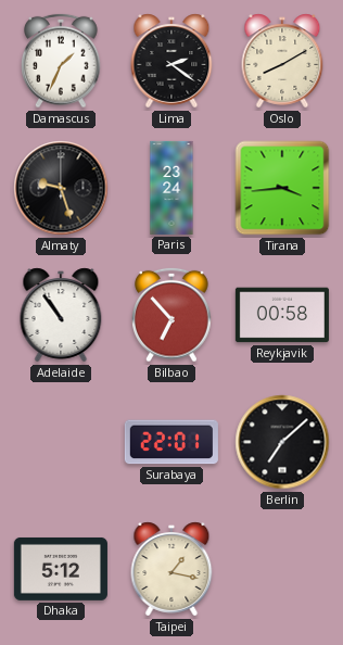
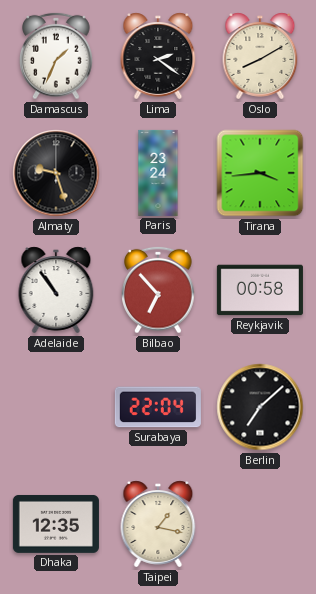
Surabaya: 22:01 -> 22:04
Dhaka: 5:12 -> 12:35
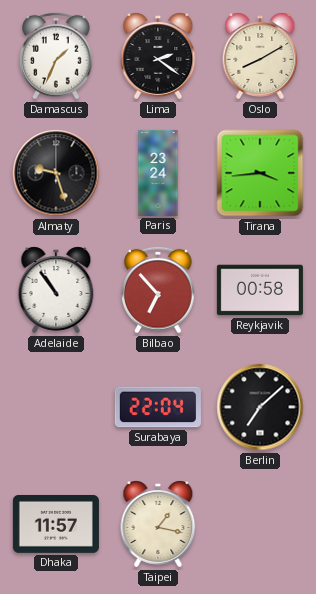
Dhaka: 12:35 -> 11:57
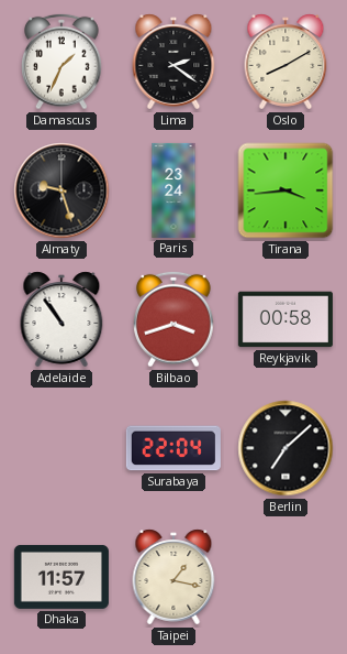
Bilbao: 6:53 -> 3:42
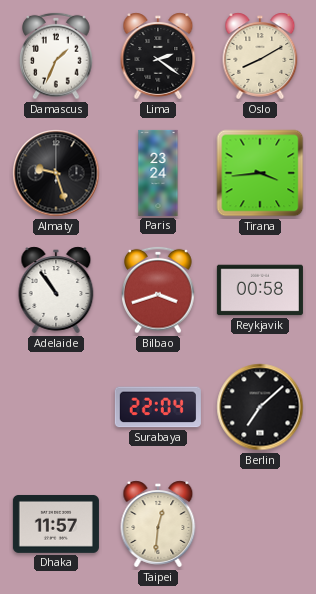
Taipei: 1:17 -> 12:31
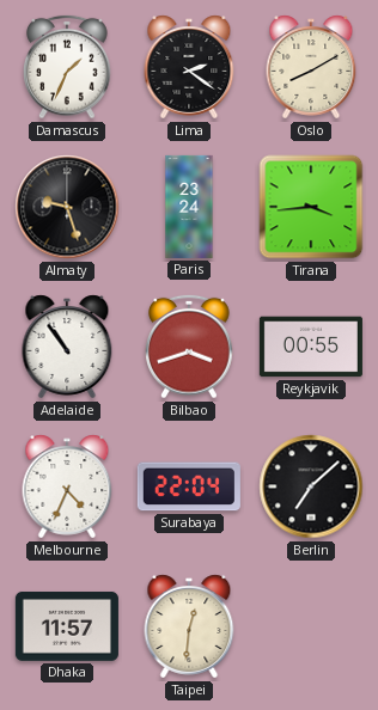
Reykjavik: 00:58 -> 00:55
Melbourne: none -> 4:34
